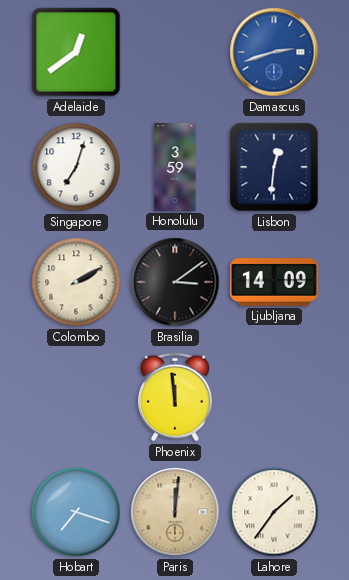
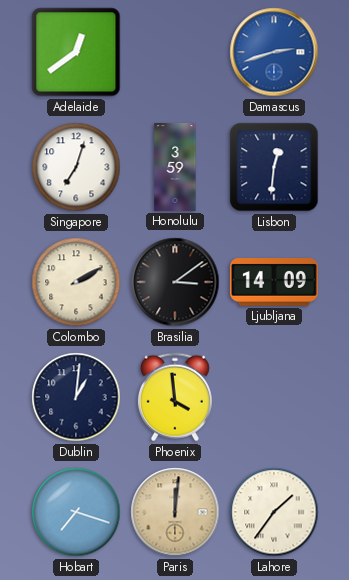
Dublin: none -> 1:01
Phoenix: 11:59 -> 3:59
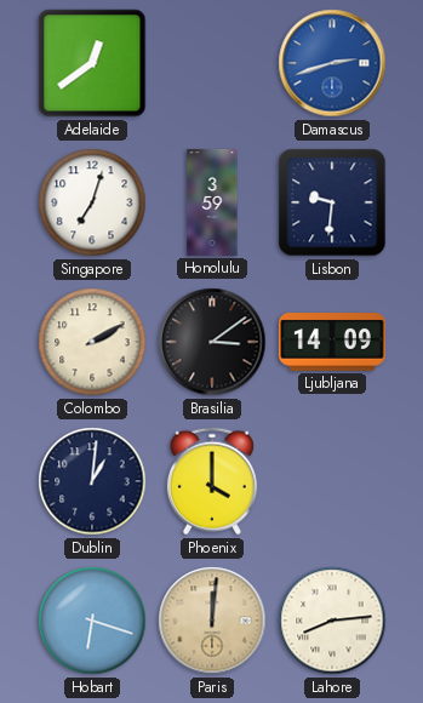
Lisbon: 12:31 -> 9:31
Phoenix: 3:59 -> 4:00
Hobart: 7:18 -> 6:18
Lahore: 1:36 -> 8:14
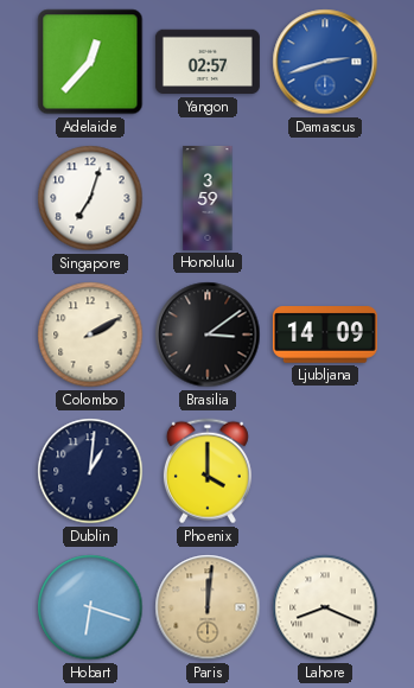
Adelaide: 12:39 -> 12:37
Yangon: none -> 02:57
Lisbon: 9:31 -> none
Lahore: 8:14 -> 8:19
